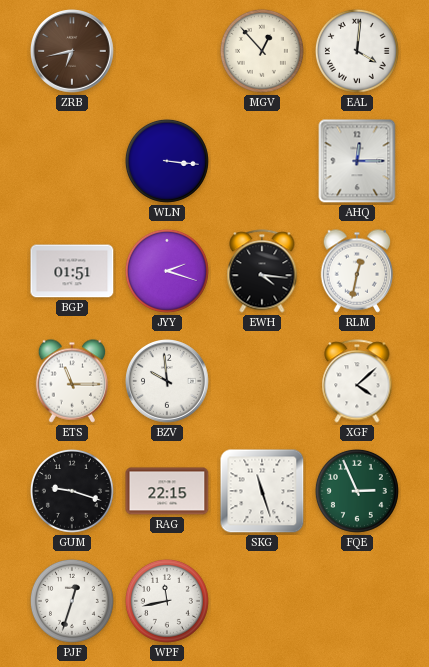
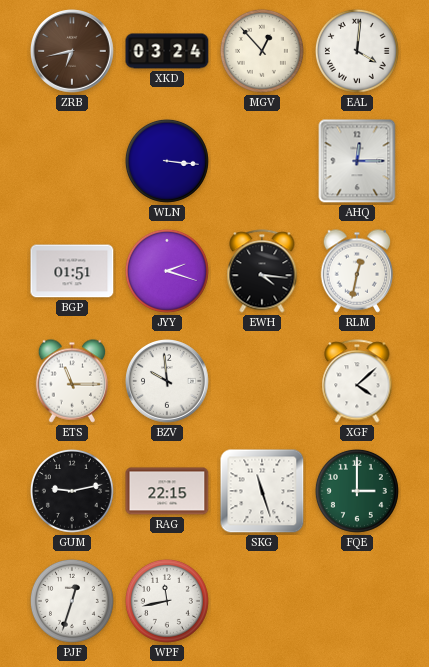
XKD: none -> 03:24
GUM: 9:18 -> 9:13
FQE: 2:56 -> 3:00
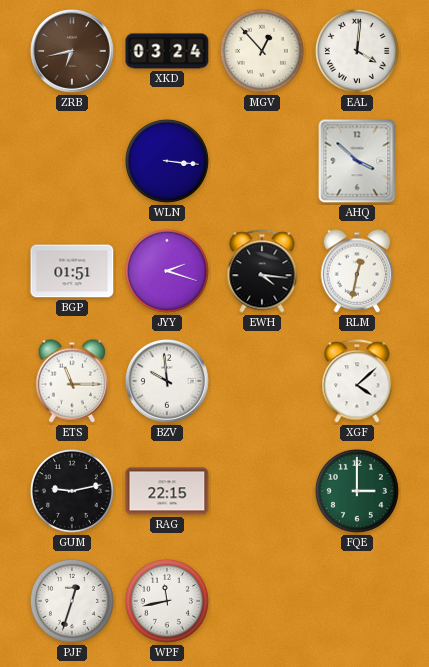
AHQ: 12:15 -> 3:52
SKG: 11:27 -> none
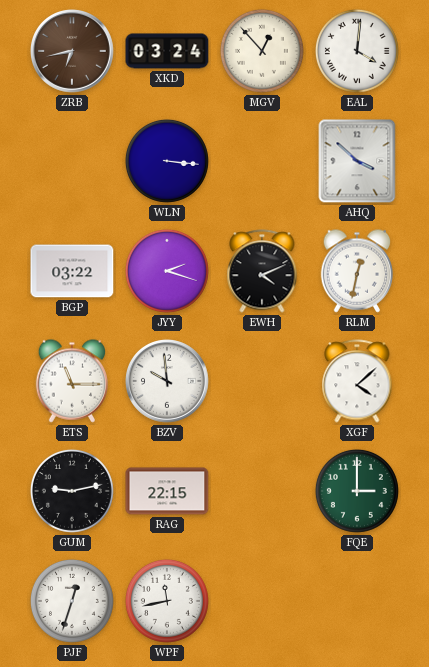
BGP: 01:51 -> 03:22
EWH: 4:16 -> 4:11
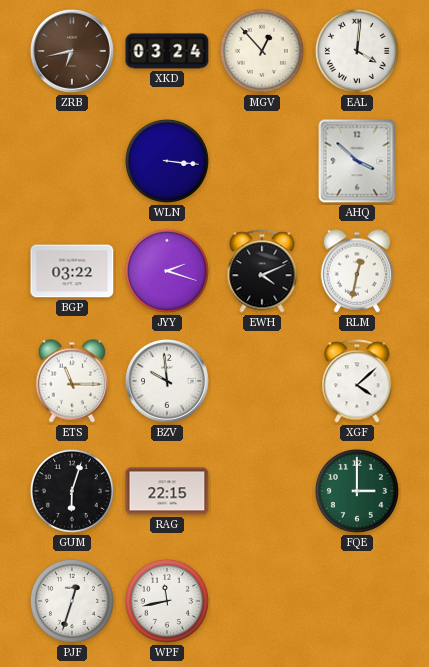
GUM: 9:13 -> 6:03
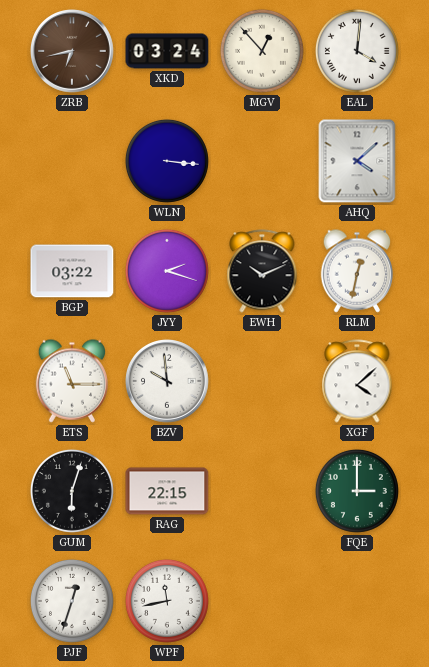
AHQ: 3:52 -> 4:08
EWH: 4:11 -> 10:11
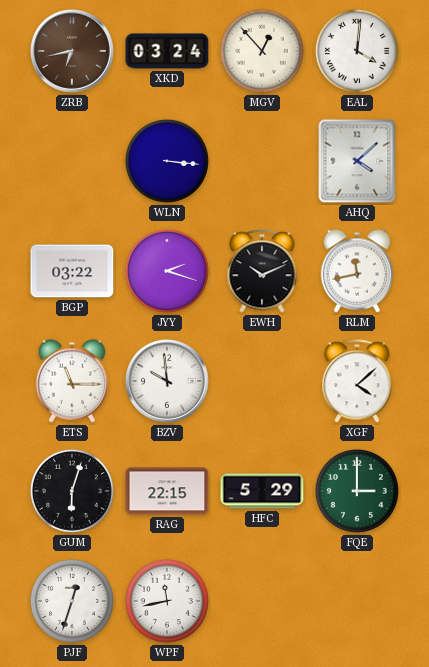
RLM: 12:32 -> 11:43
HFC: none -> 5:29
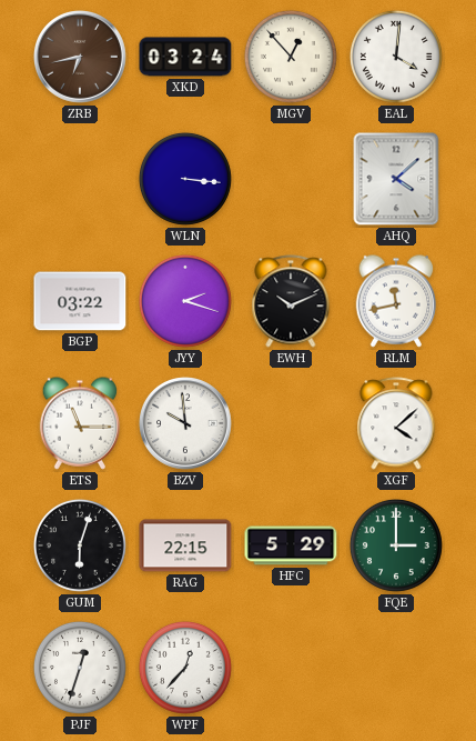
WPF: 11:43 -> 12:37
